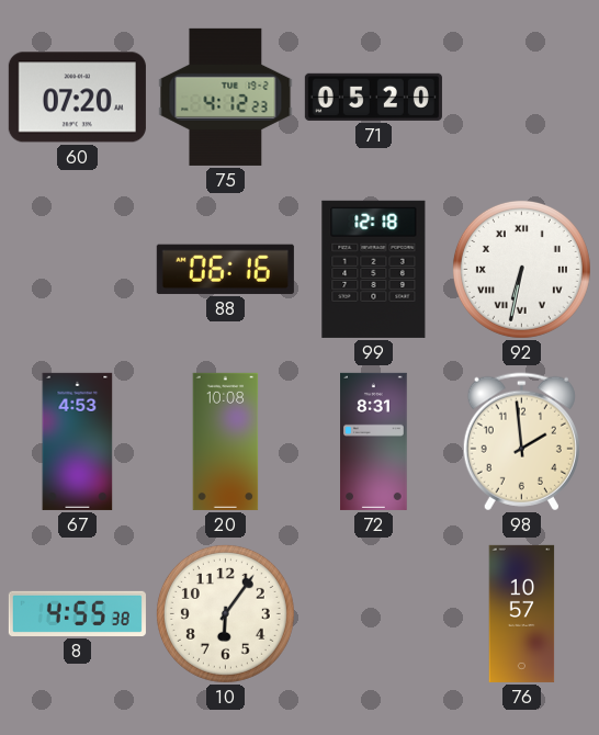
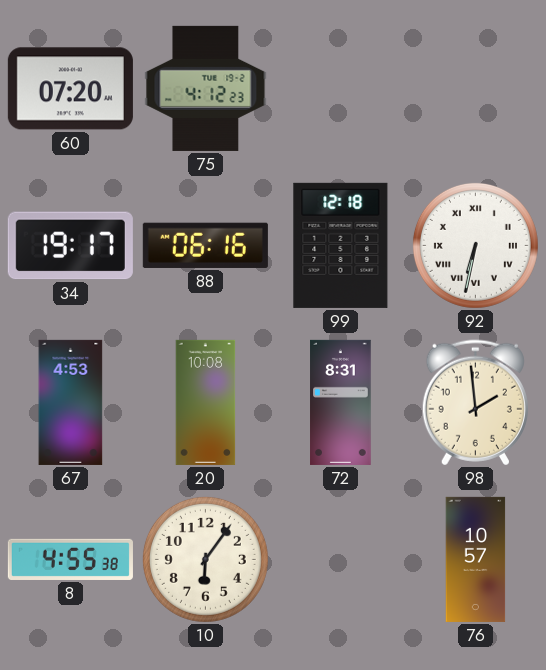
71: 05:20 -> none
34: none -> 19:17
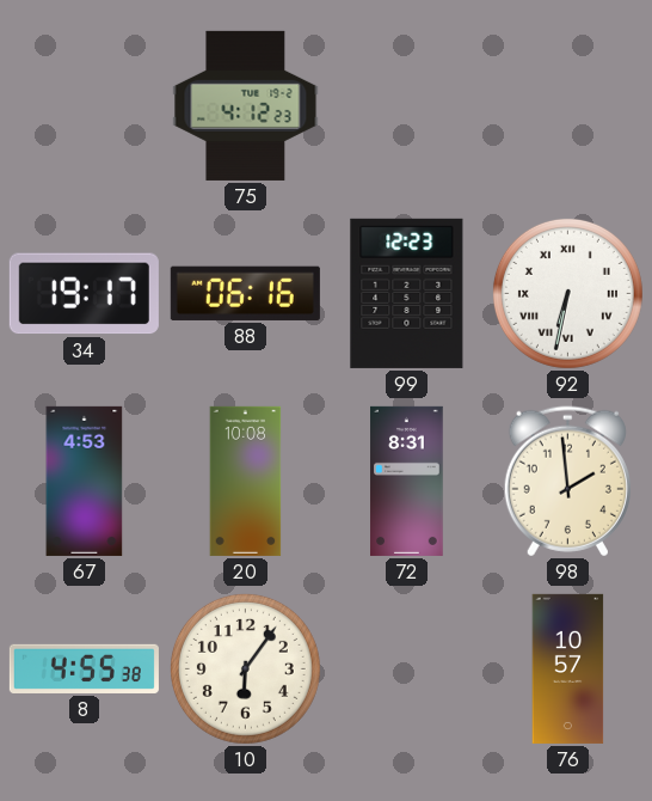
60: 07:20 -> none
99: 12:18 -> 12:23
